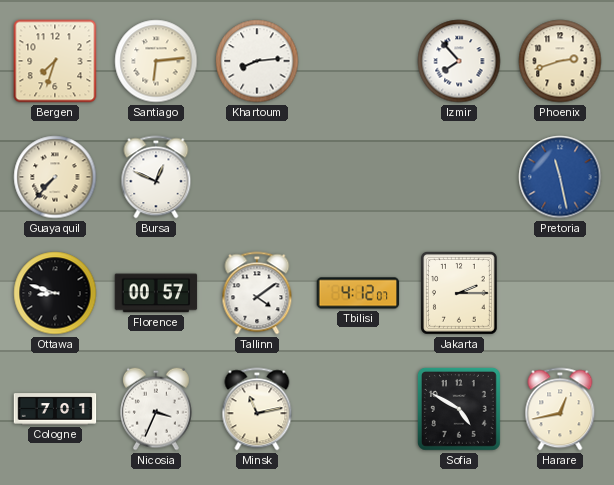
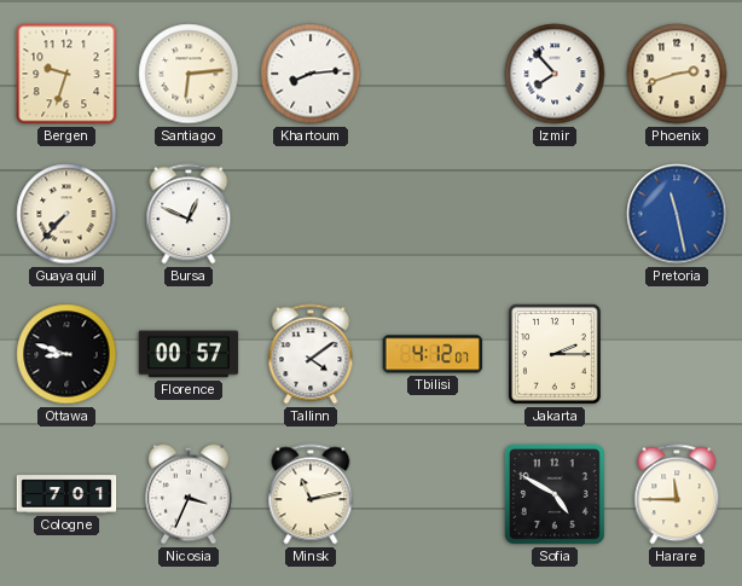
Bergen: 7:33 -> 9:33
Harare: 12:43 -> 11:45
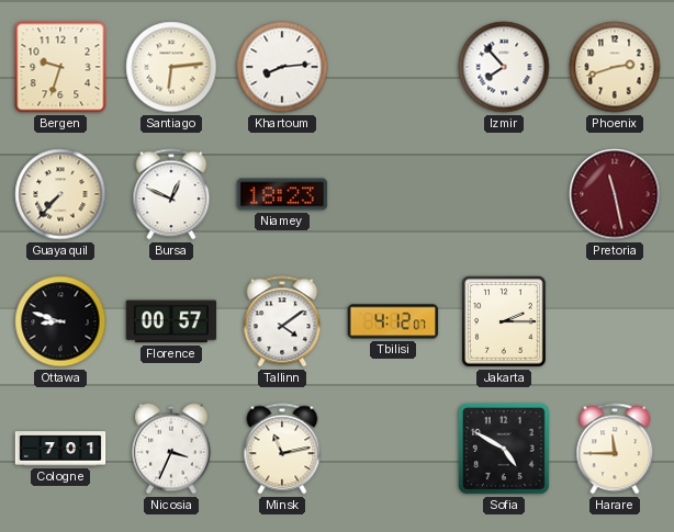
Niamey: none -> 18:23
Pretoria dial: blue -> burgundy
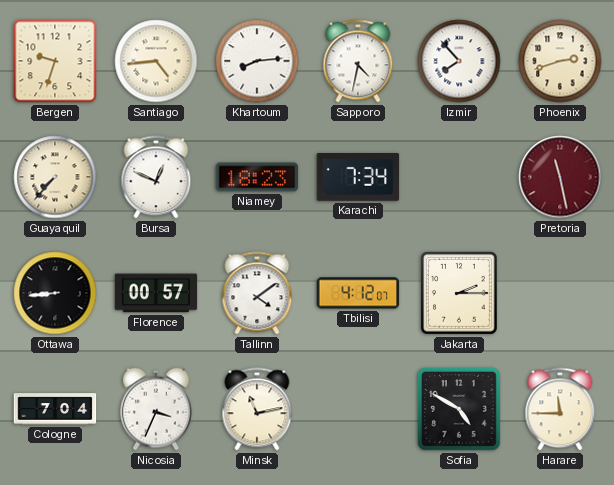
Santiago: 6:14 -> 4:44
Sapporo: none -> 4:32
Karachi: none -> 7:34
Ottawa: 8:48 -> 8:44
Cologne: 7:01 -> 7:04
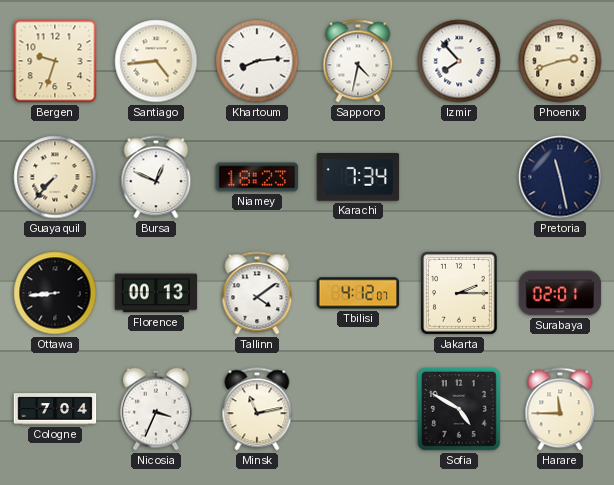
Pretoria dial: burgundy -> navy
Florence: 00:57 -> 00:13
Surabaya: none -> 02:01
